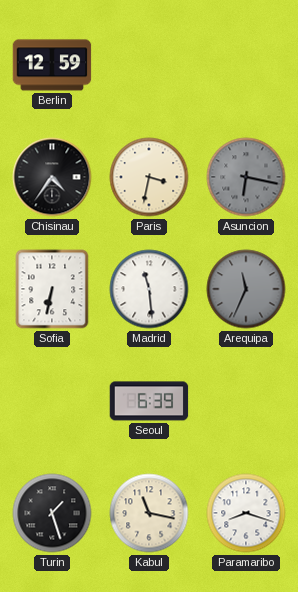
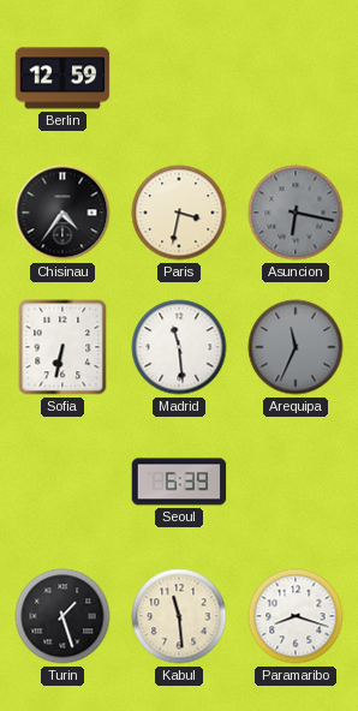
Kabul: 11:17 -> 11:29
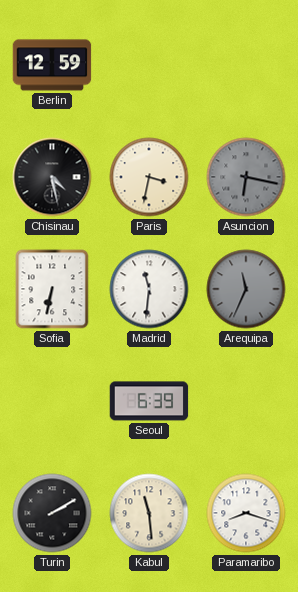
Chisinau: 4:36 -> 4:28
Madrid: 11:29 -> 11:31
Turin: 1:27 -> 2:10
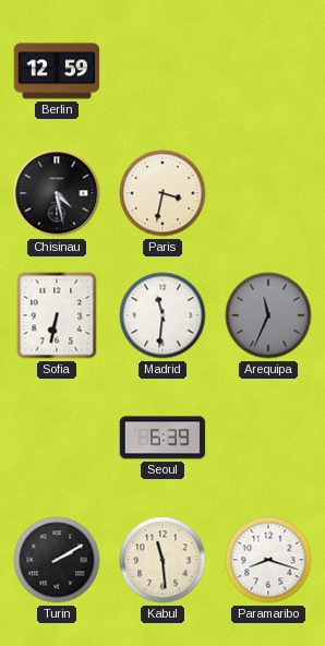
Asuncion: 6:17 -> none
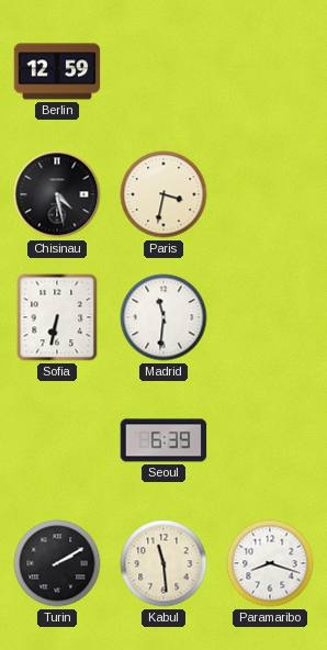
Arequipa: 11:34 -> none
